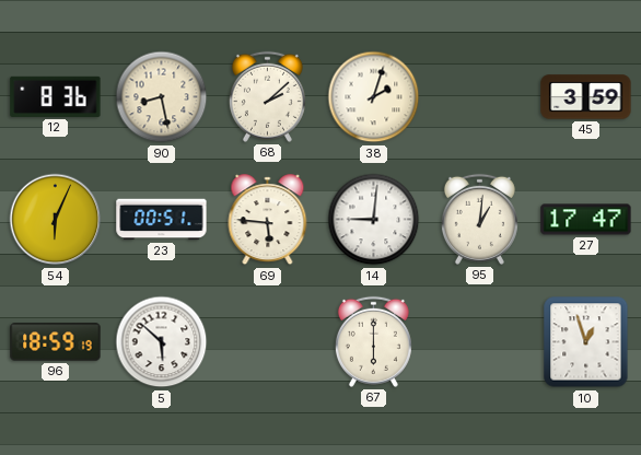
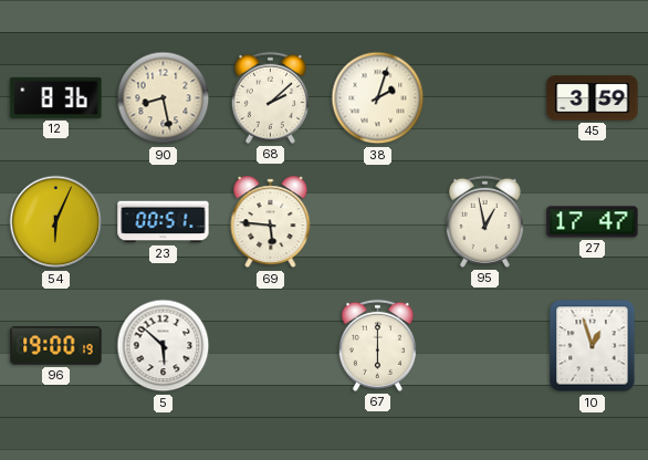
14: 9:01 -> none
95: 1:01 -> 12:58
96: 18:59 -> 19:00
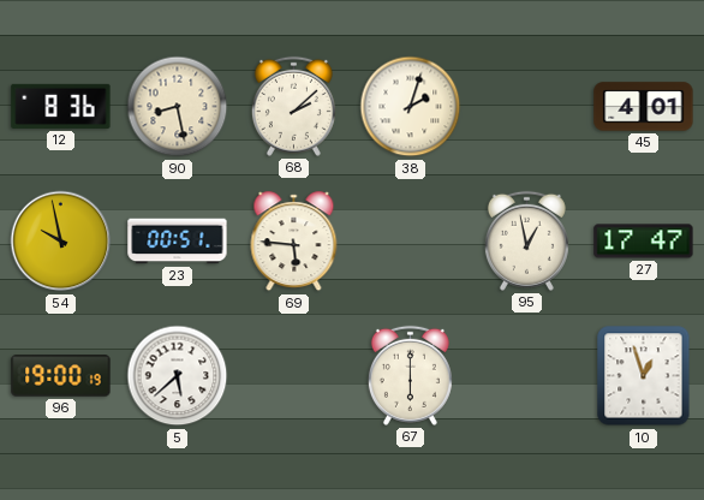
45: 3:59 -> 4:01
54: 6:04 -> 9:58
5: 5:52 -> 5:38
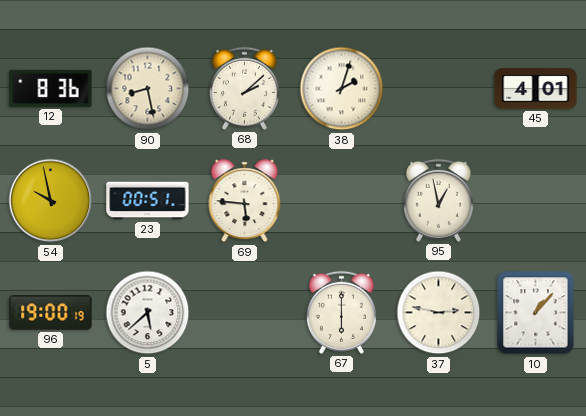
27: 17:47 -> none
37: none -> 2:47
10: 12:57 -> 1:07
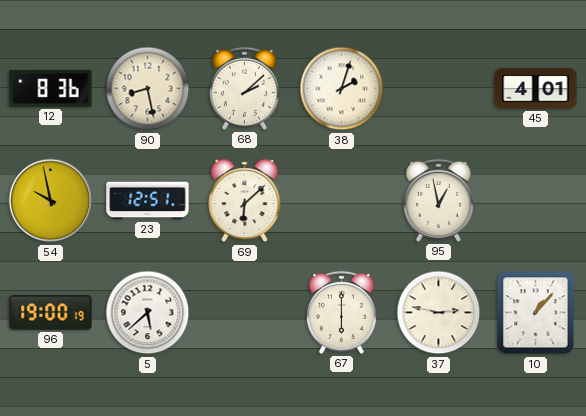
23: 00:51 -> 12:51
69: 5:46 -> 6:08
